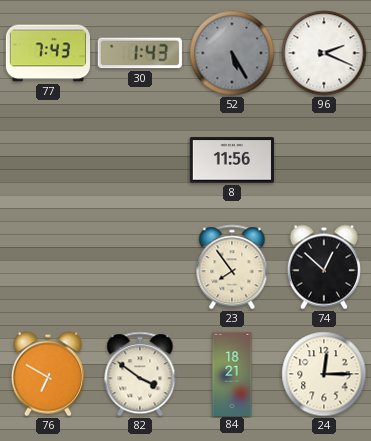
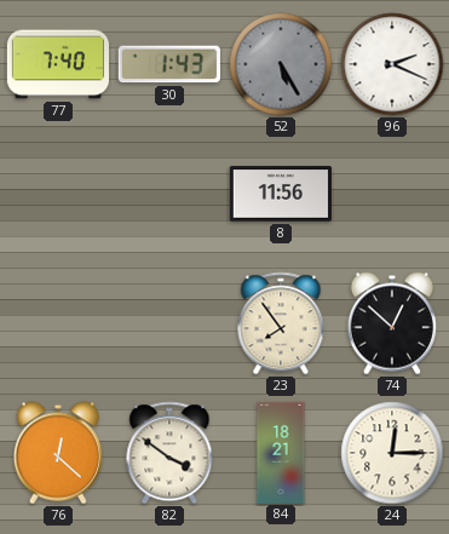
77: 7:43 -> 7:40
76: 6:50 -> 12:22
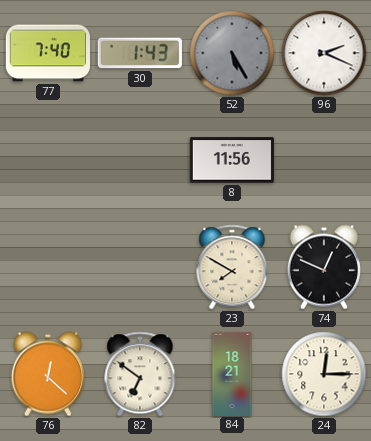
23: 7:54 -> 7:50
74: 12:52 -> 12:49
82: 3:51 -> 6:51
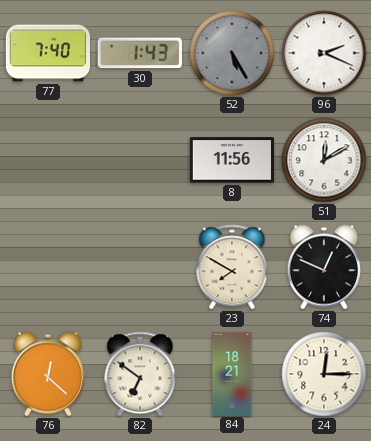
51: none -> 12:10
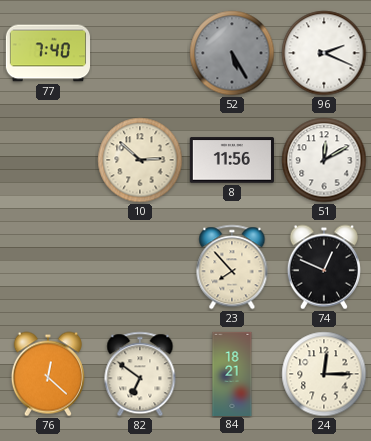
30: 1:43 -> none
10: none -> 2:52
23: 7:50 -> 7:53
